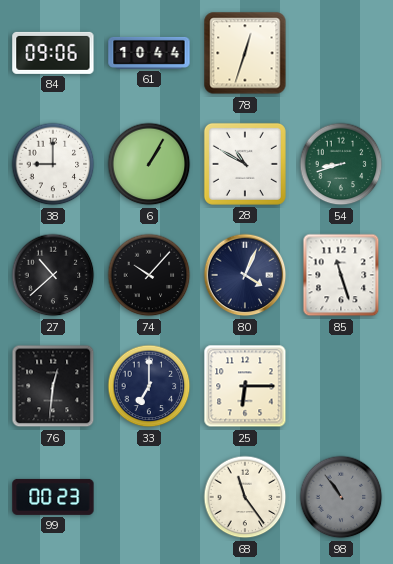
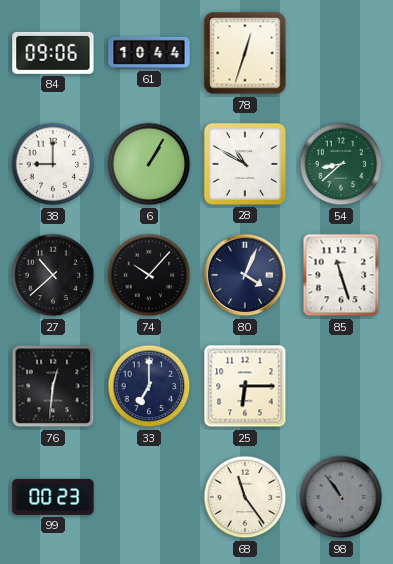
54: 8:42 -> 8:38
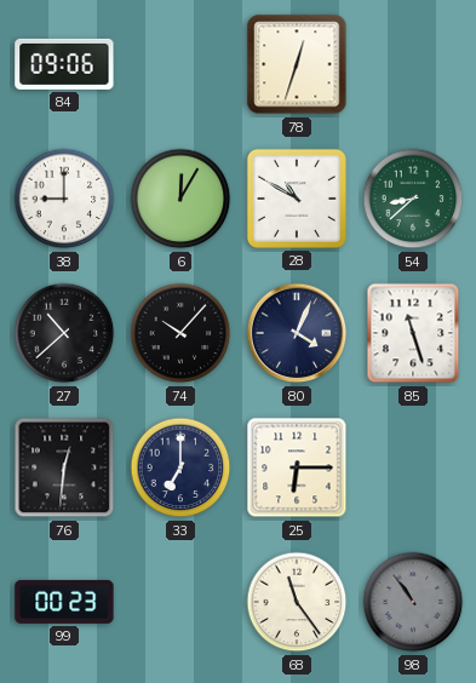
61: 10:44 -> none
6: 1:05 -> 12:05
